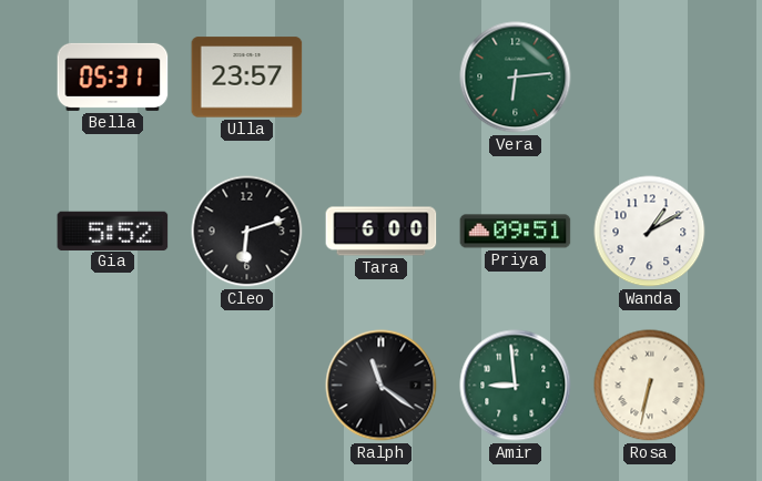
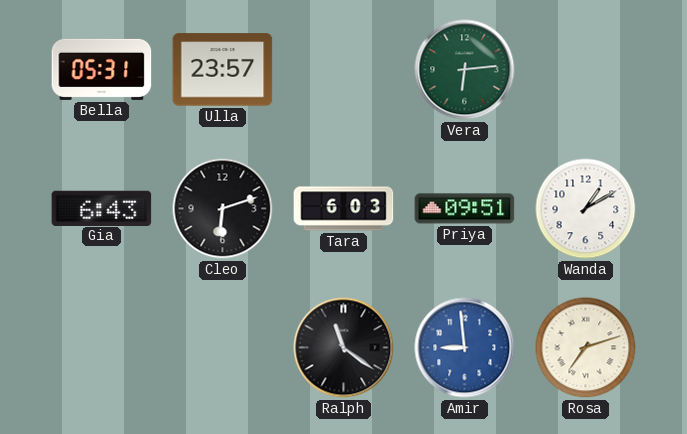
Gia: 5:52 -> 6:43
Tara: 6:00 -> 6:03
Amir dial: green -> blue
Rosa: 6:32 -> 7:12
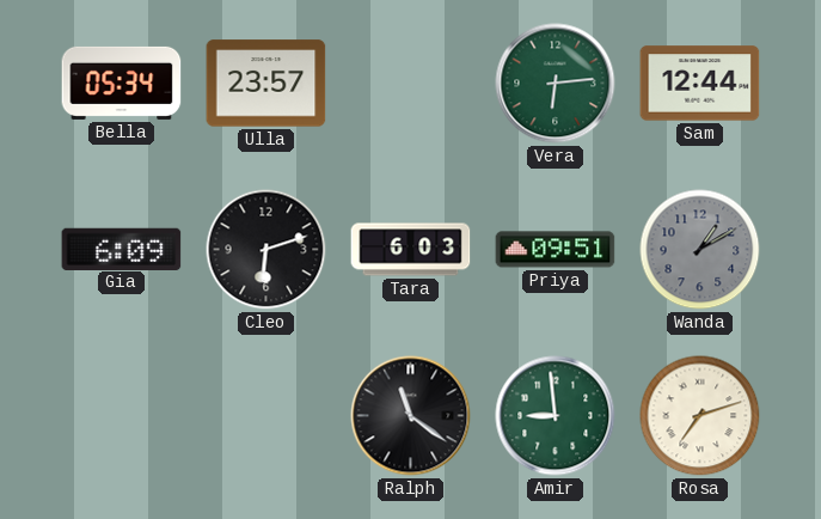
Bella: 05:31 -> 05:34
Sam: none -> 12:44
Gia: 6:43 -> 6:09
Wanda dial: white -> grey
Amir dial: blue -> green
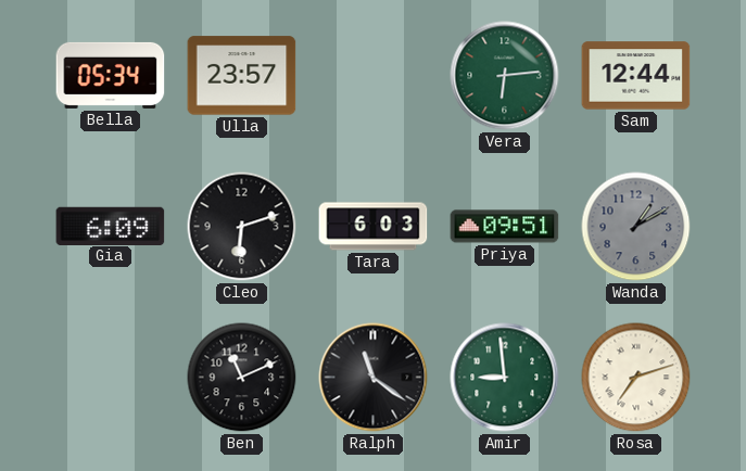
Ben: none -> 11:11
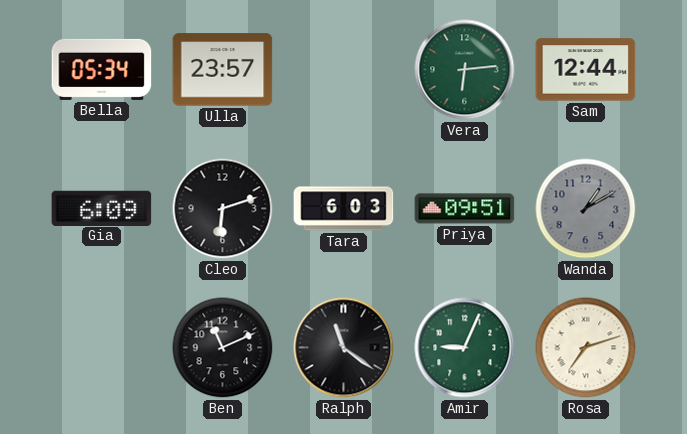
Amir: 8:59 -> 9:04
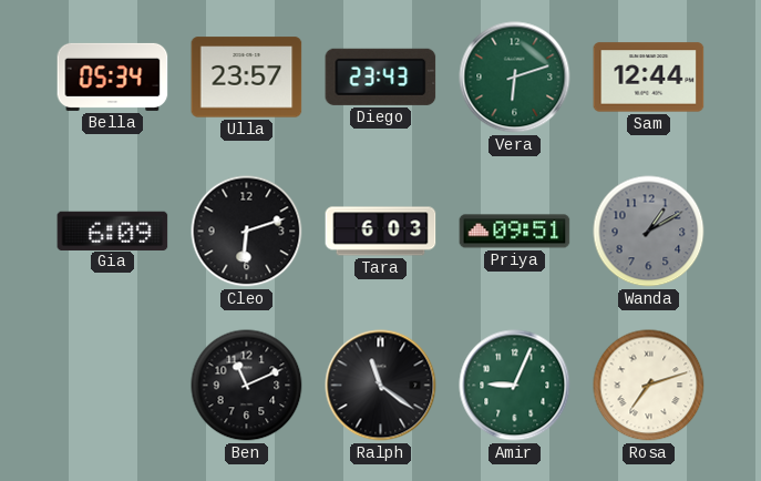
Diego: none -> 23:43
Vera: 6:14 -> 6:12
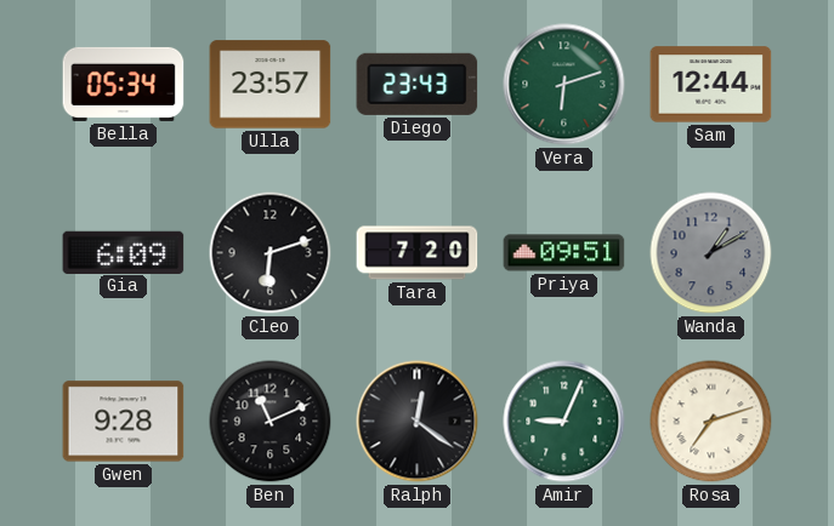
Tara: 6:03 -> 7:20
Gwen: none -> 9:28
Ralph: 11:21 -> 12:21
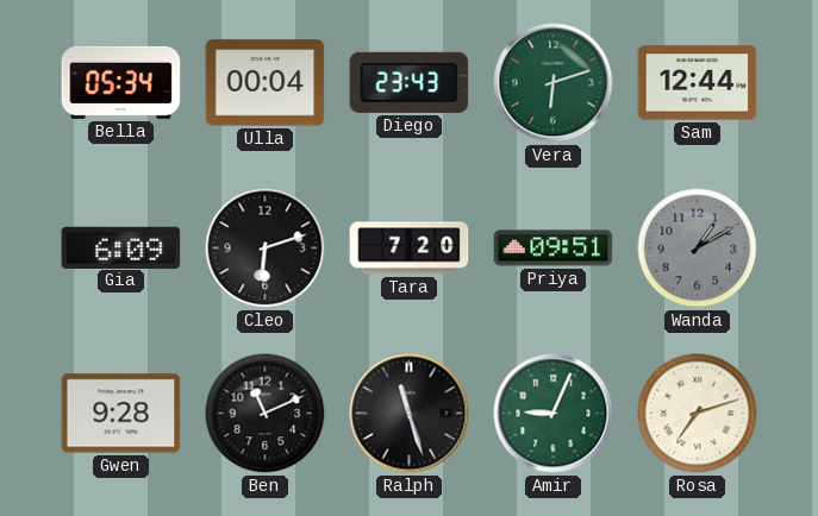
Ulla: 23:57 -> 00:04
Ralph: 12:21 -> 11:27
